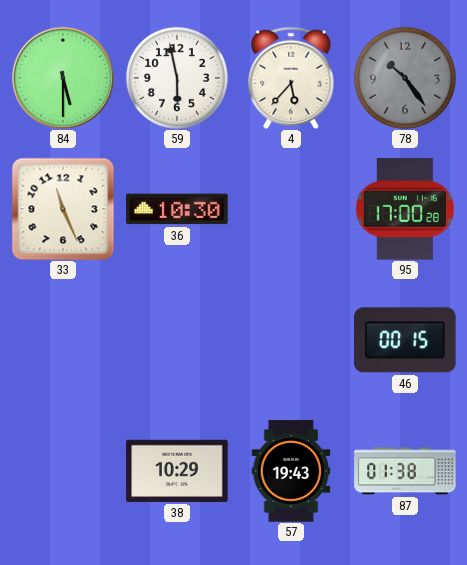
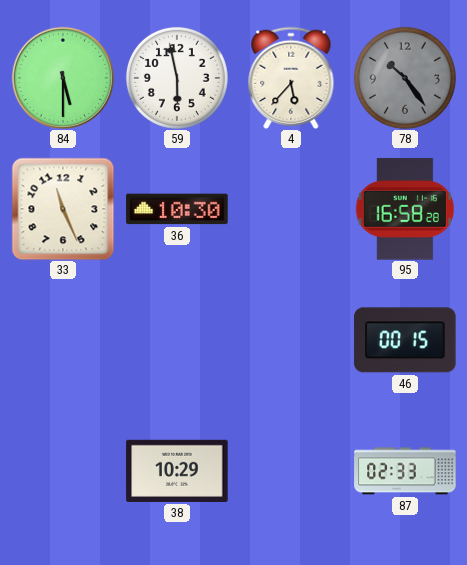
95: 17:00 -> 16:58
57: 19:43 -> none
87: 01:38 -> 02:33
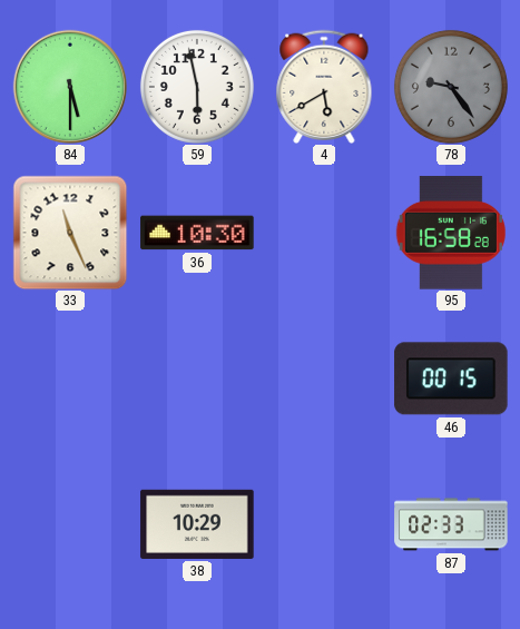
4: 5:37 -> 5:40
78: 10:24 -> 9:24
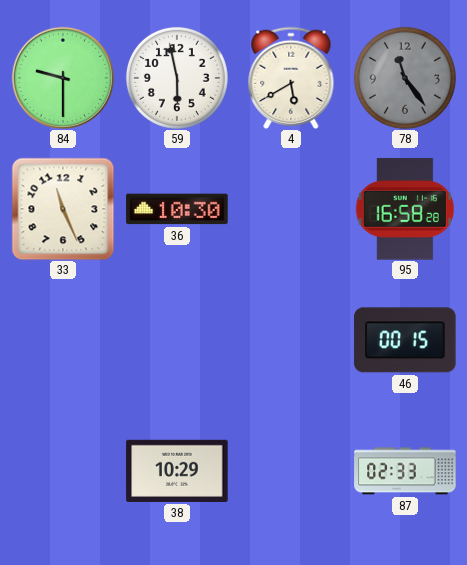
84: 5:30 -> 9:30
78: 9:24 -> 11:24
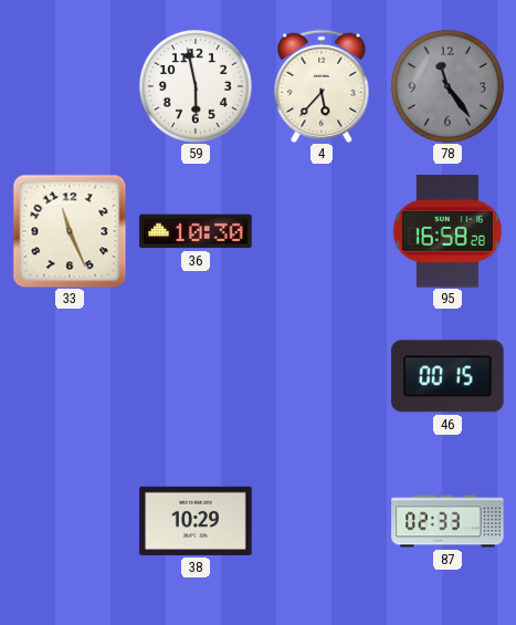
84: 9:30 -> none
4: 5:40 -> 5:37
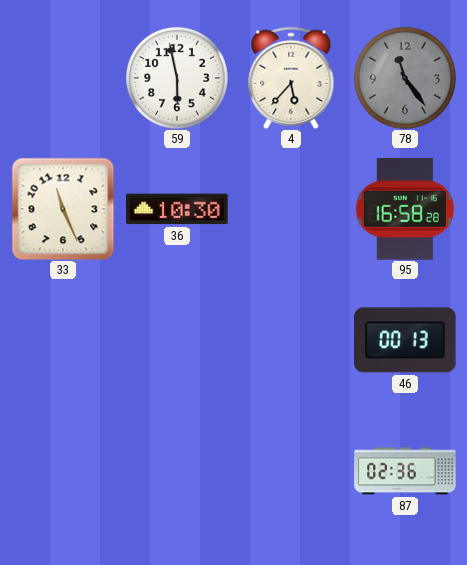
46: 00:15 -> 00:13
38: 10:29 -> none
87: 02:33 -> 02:36
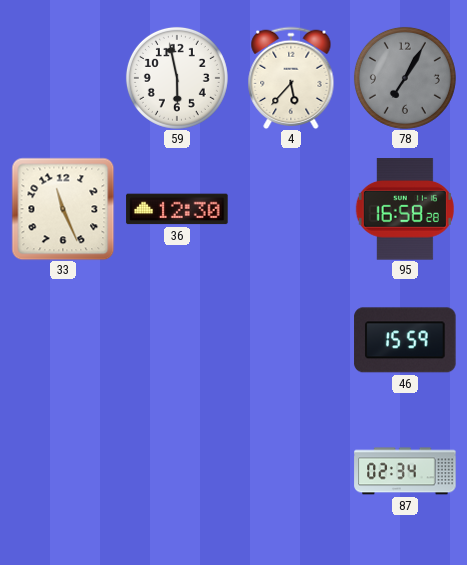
78: 11:24 -> 7:05
36: 10:30 -> 12:30
46: 00:13 -> 15:59
87: 02:36 -> 02:34
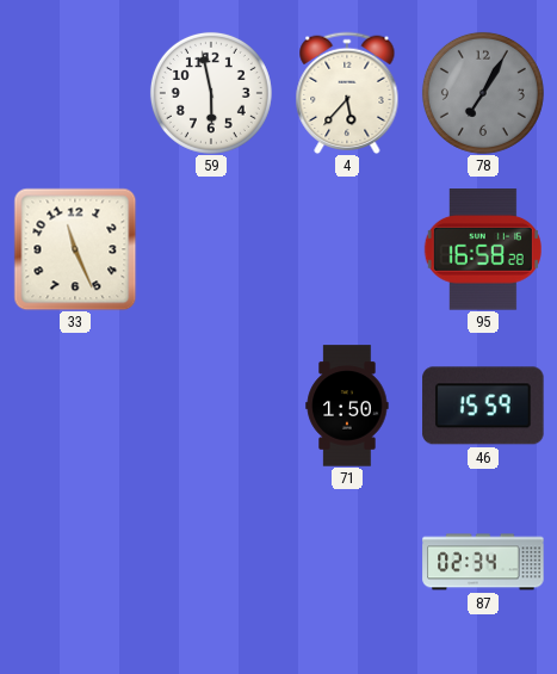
36: 12:30 -> none
71: none -> 1:50
